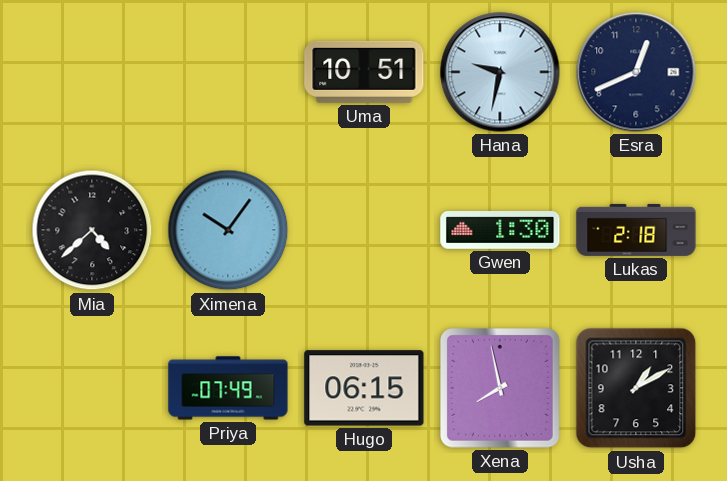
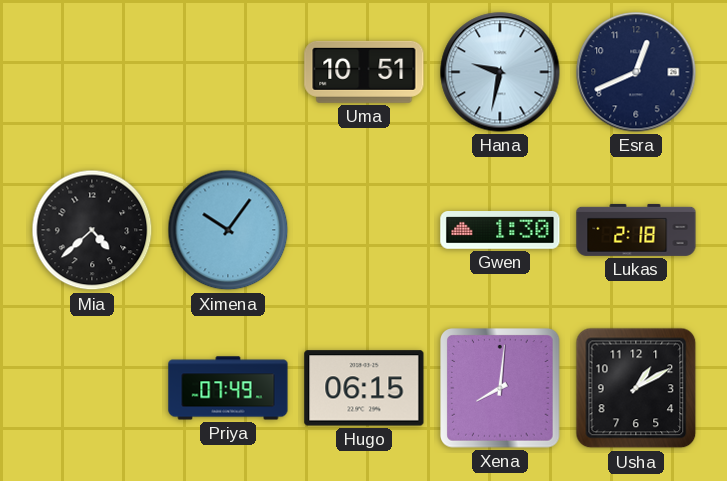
Xena: 7:58 -> 8:01
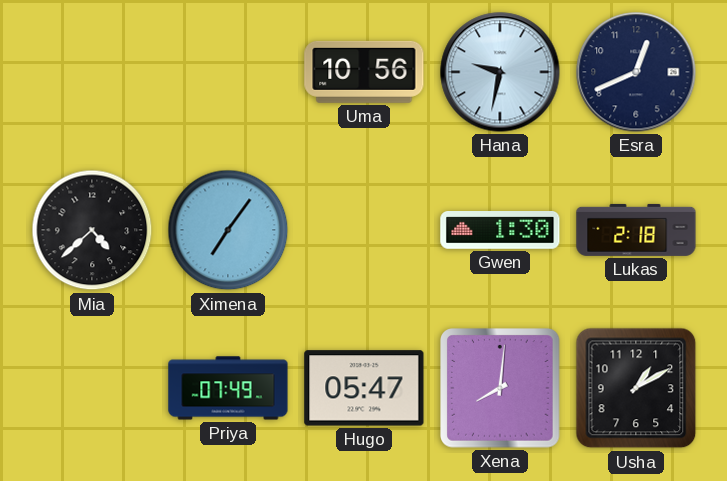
Uma: 10:51 -> 10:56
Ximena: 10:06 -> 7:06
Hugo: 06:15 -> 05:47
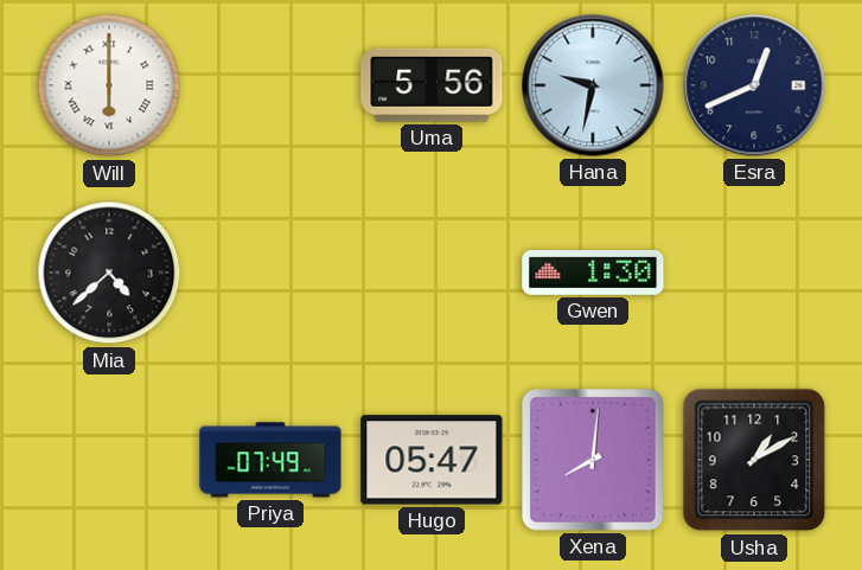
Will: none -> 6:00
Uma: 10:56 -> 5:56
Ximena: 7:06 -> none
Lukas: 2:18 -> none
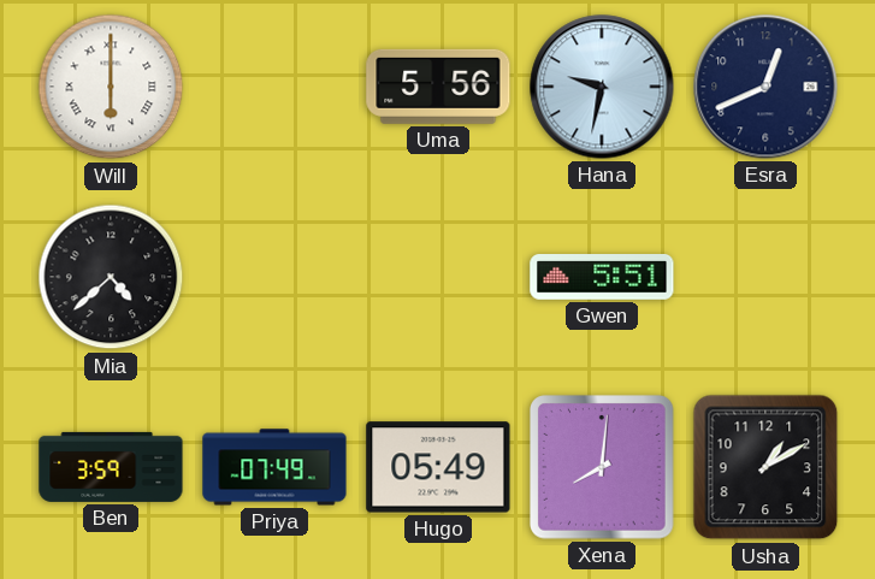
Gwen: 1:30 -> 5:51
Ben: none -> 3:59
Hugo: 05:47 -> 05:49
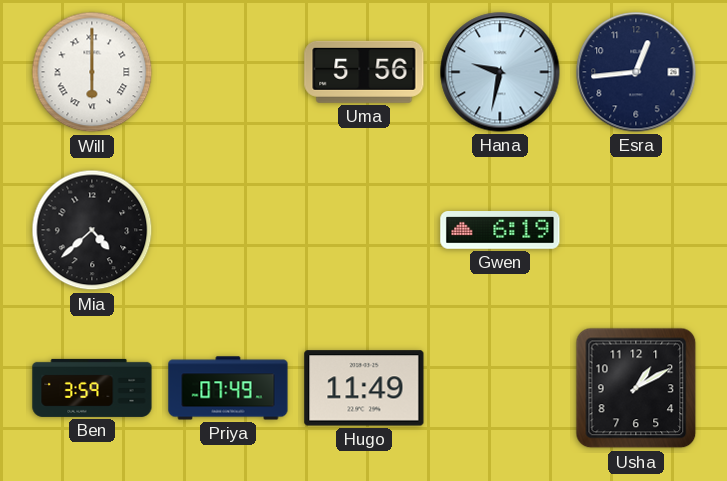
Esra: 12:41 -> 12:44
Gwen: 5:51 -> 6:19
Hugo: 05:49 -> 11:49
Xena: 8:01 -> none
